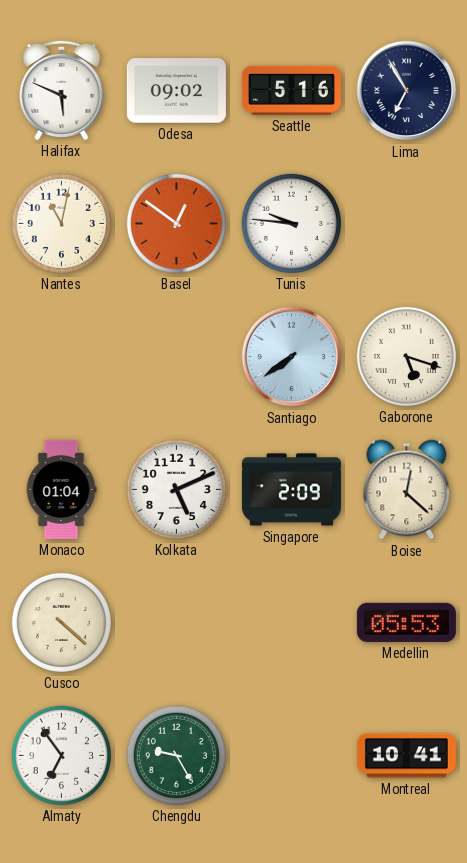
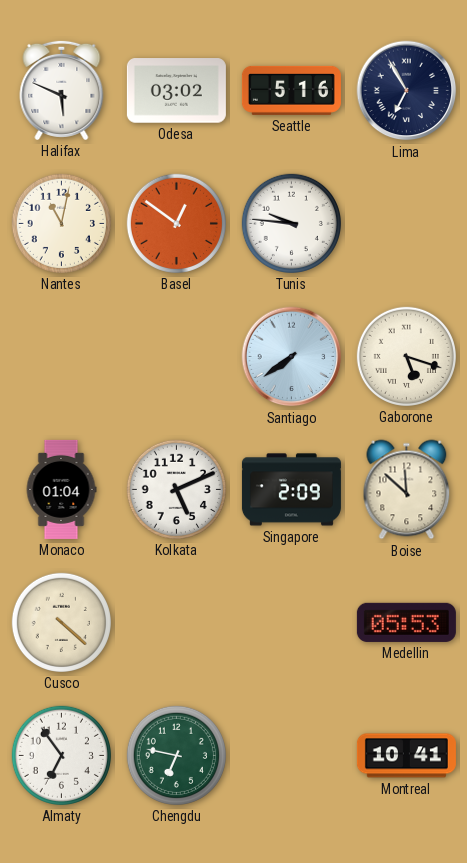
Odesa: 09:02 -> 03:02
Boise: 12:22 -> 11:52
Chengdu: 9:25 -> 6:47
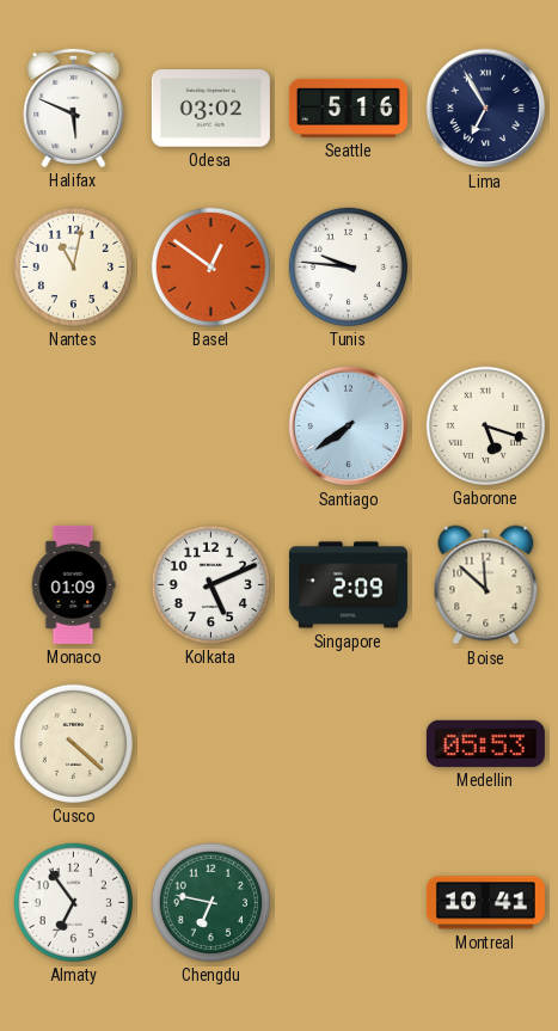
Monaco: 01:04 -> 01:09
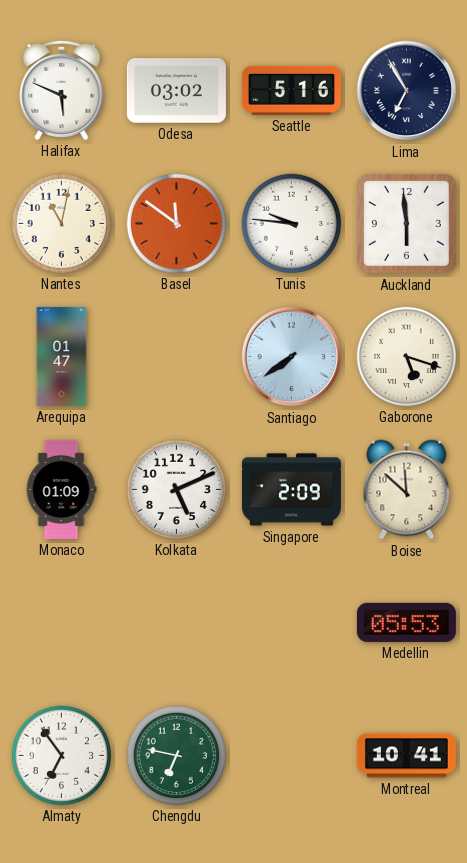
Basel: 12:51 -> 11:51
Auckland: none -> 5:59
Arequipa: none -> 01:47
Cusco: 4:22 -> none
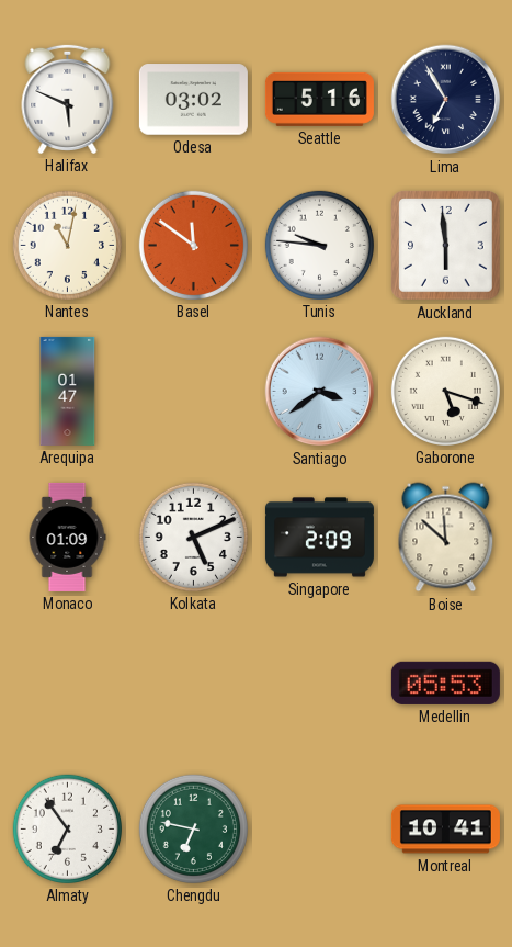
Santiago: 7:39 -> 3:39
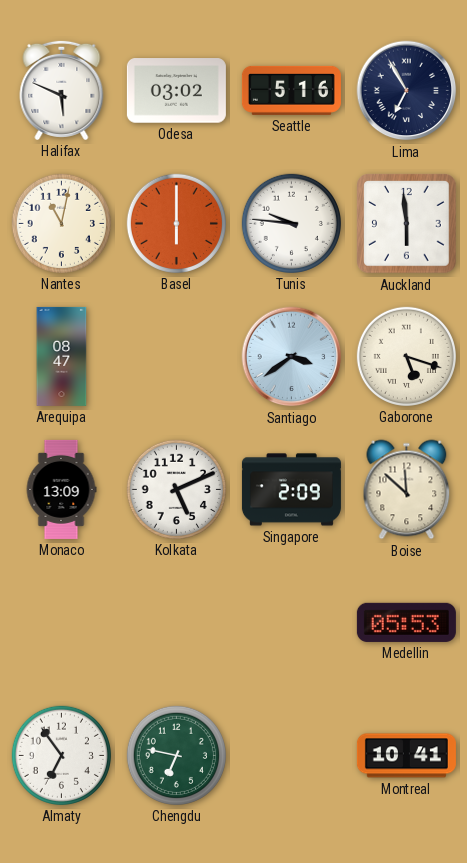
Basel: 11:51 -> 6:00
Arequipa: 01:47 -> 08:47
Monaco: 01:09 -> 13:09
